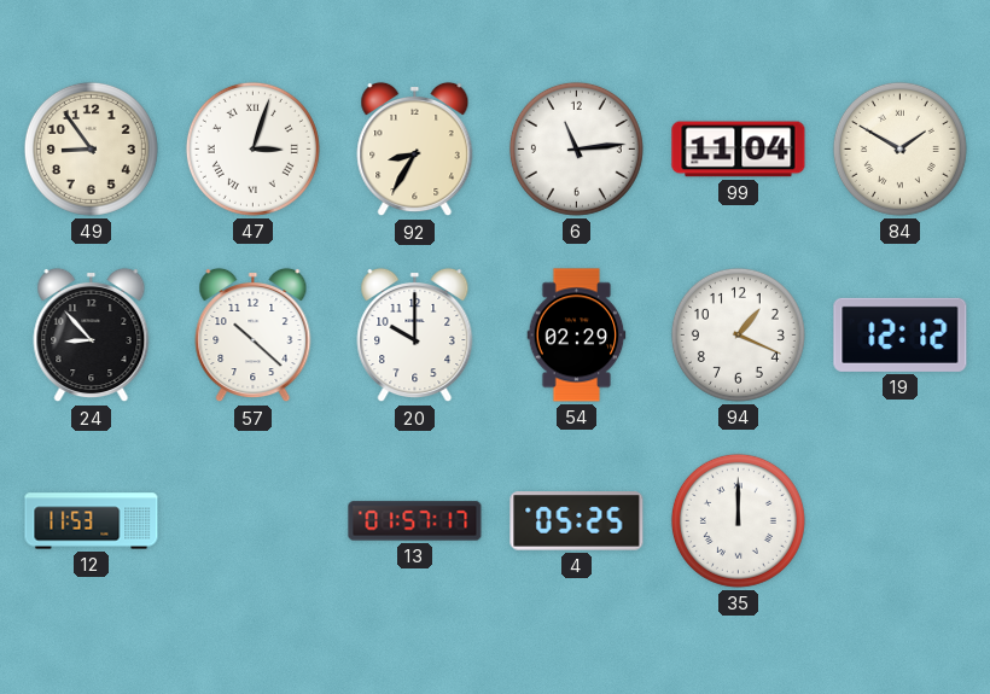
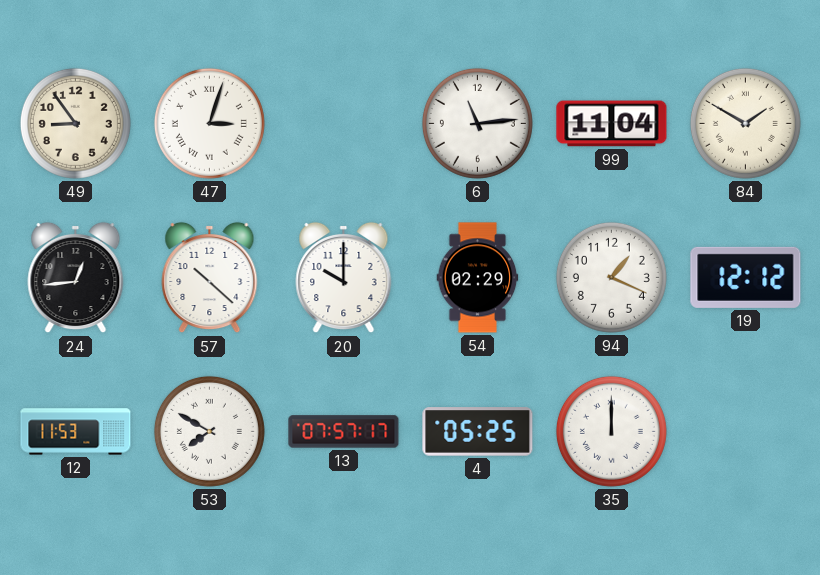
92: 8:35 -> none
24: 8:53 -> 12:44
53: none -> 7:50
13: 01:57 -> 07:57
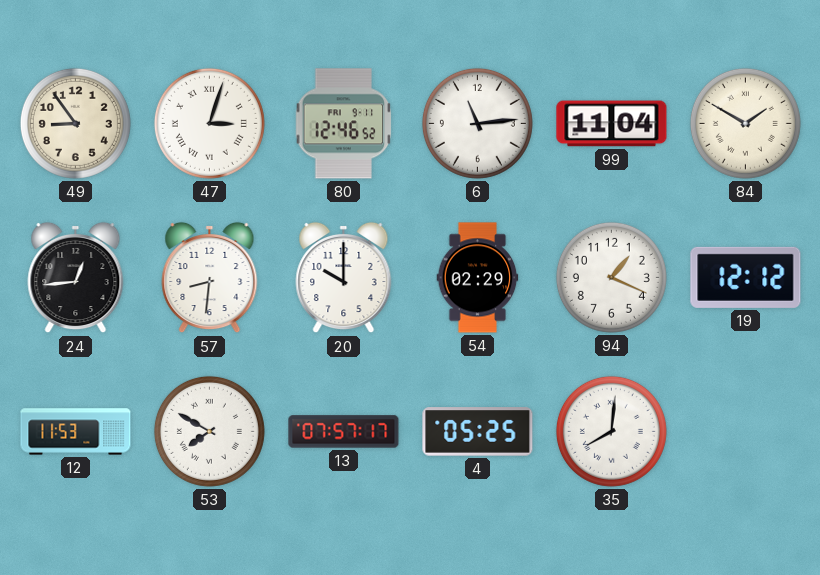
80: none -> 12:46
57: 10:22 -> 8:31
35: 12:00 -> 8:01
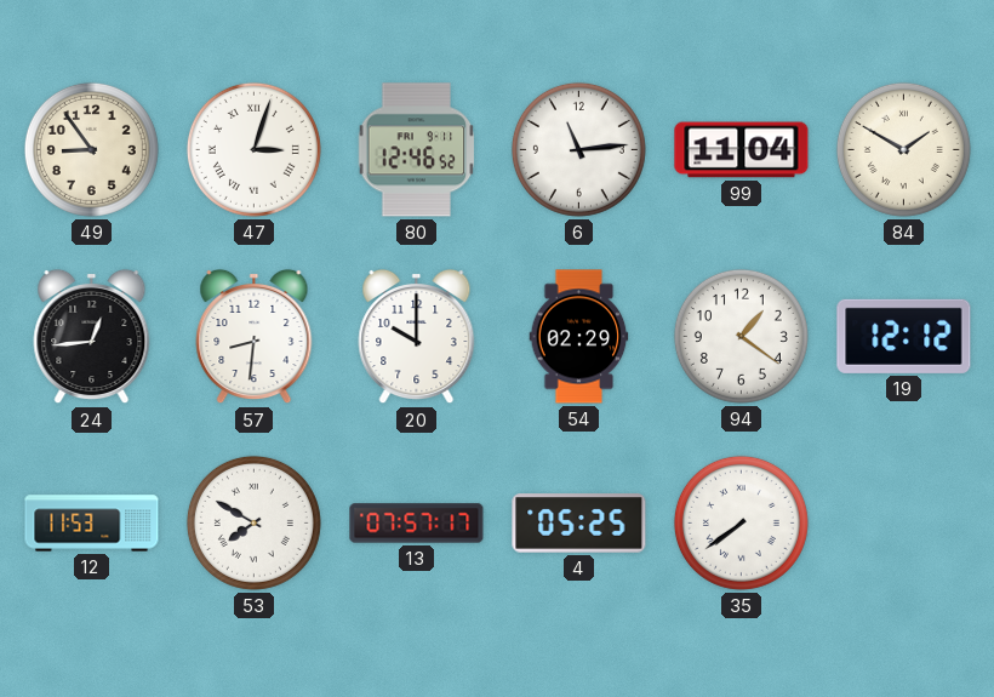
94: 1:19 -> 1:21
35: 8:01 -> 7:39
